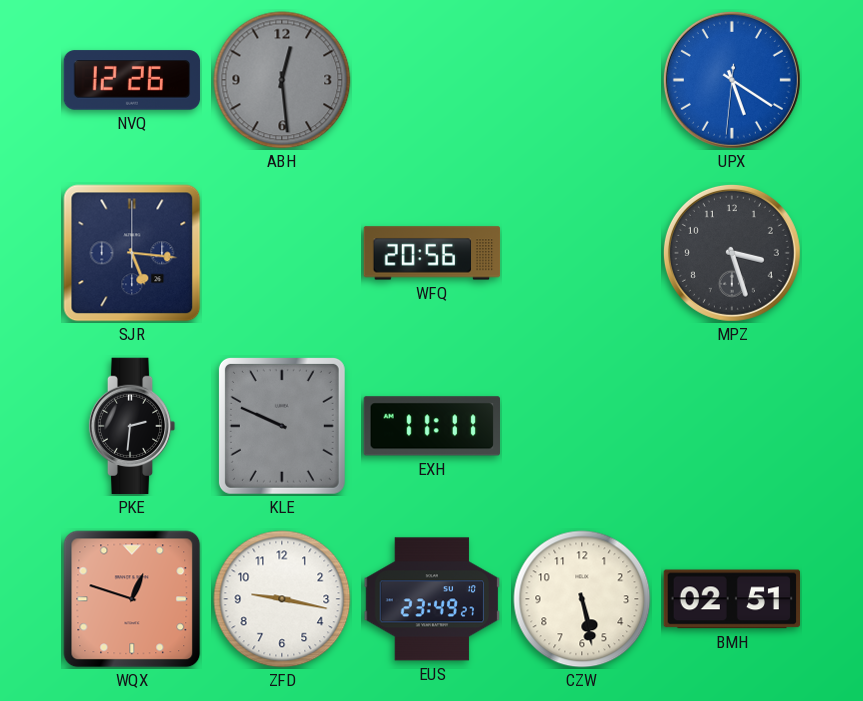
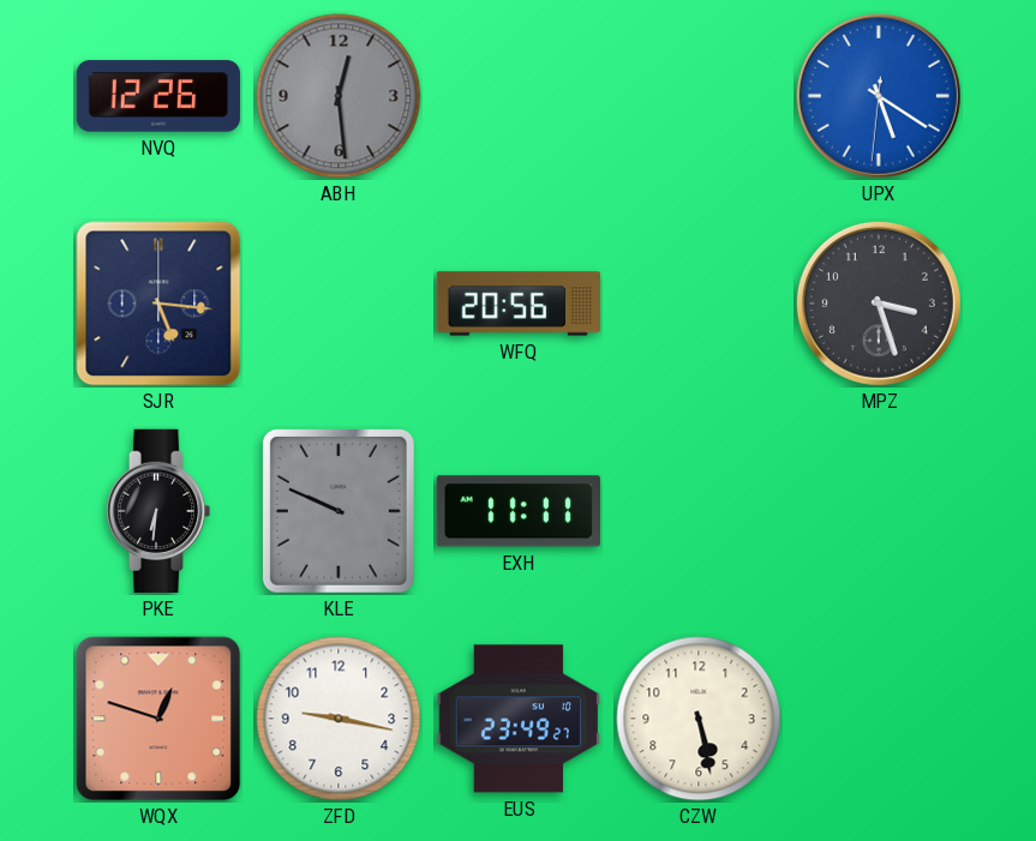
PKE: 2:31 -> 6:31
BMH: 02:51 -> none
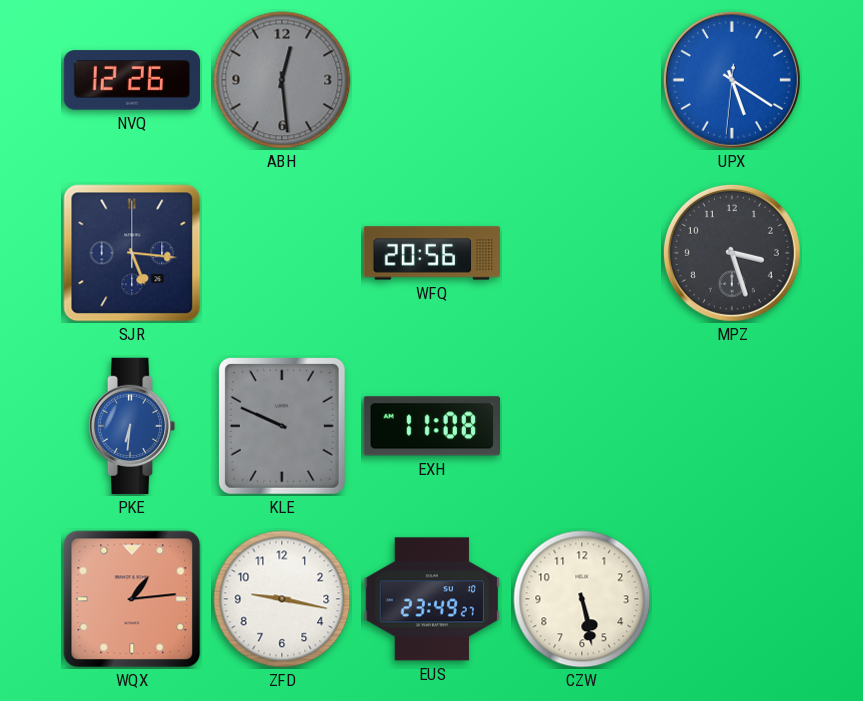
PKE dial: black -> blue
EXH: 11:11 -> 11:08
WQX: 12:48 -> 1:14
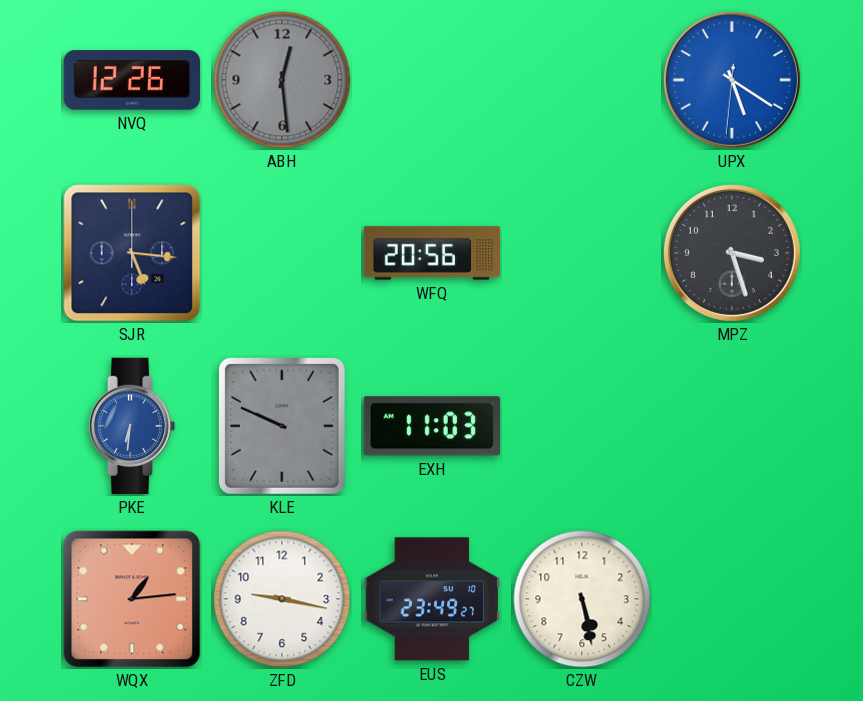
EXH: 11:08 -> 11:03
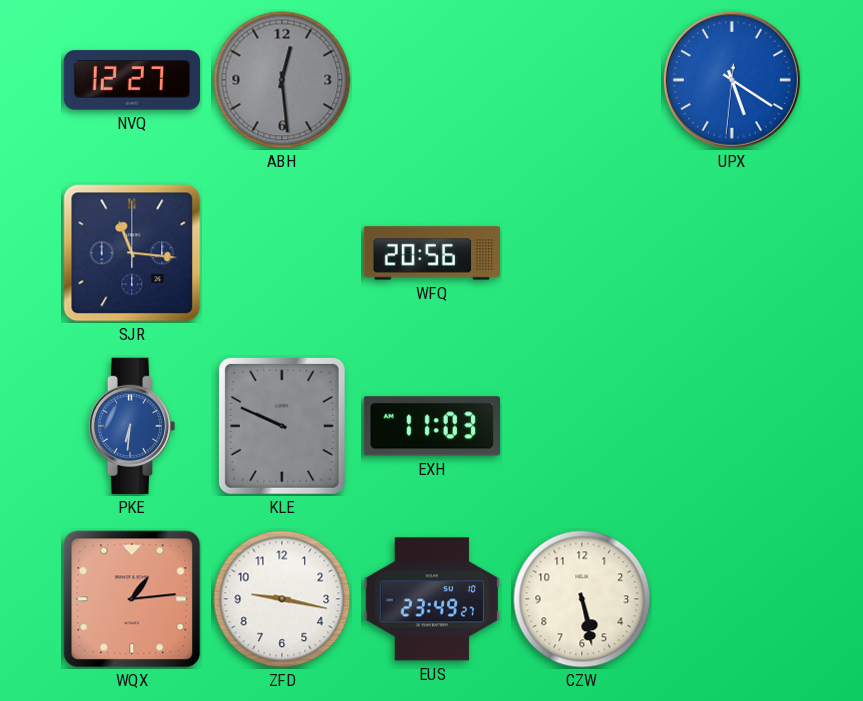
NVQ: 12:26 -> 12:27
SJR: 5:16 -> 11:16
MPZ: 3:27 -> none
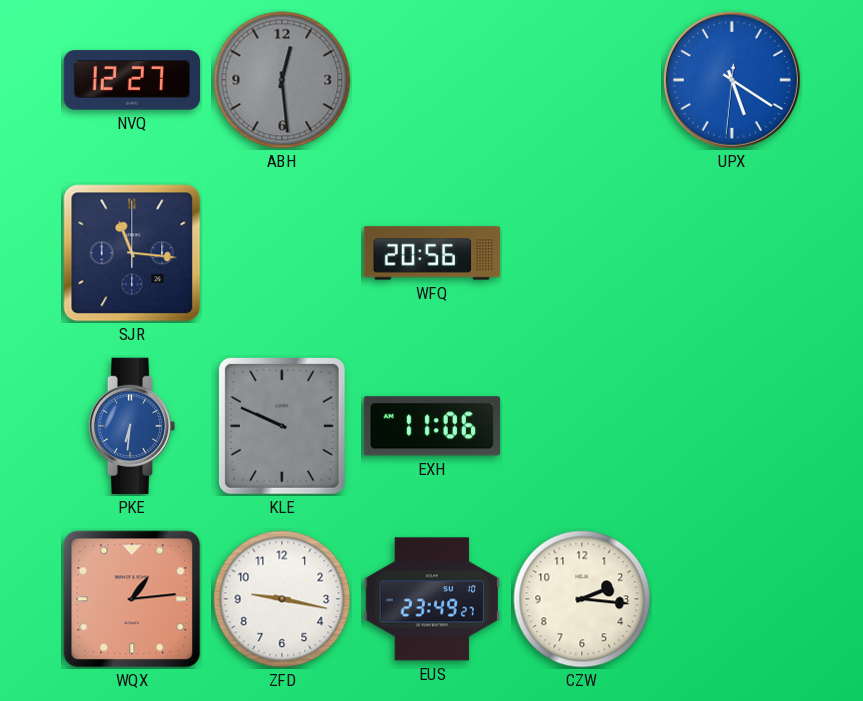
EXH: 11:03 -> 11:06
CZW: 5:28 -> 2:16
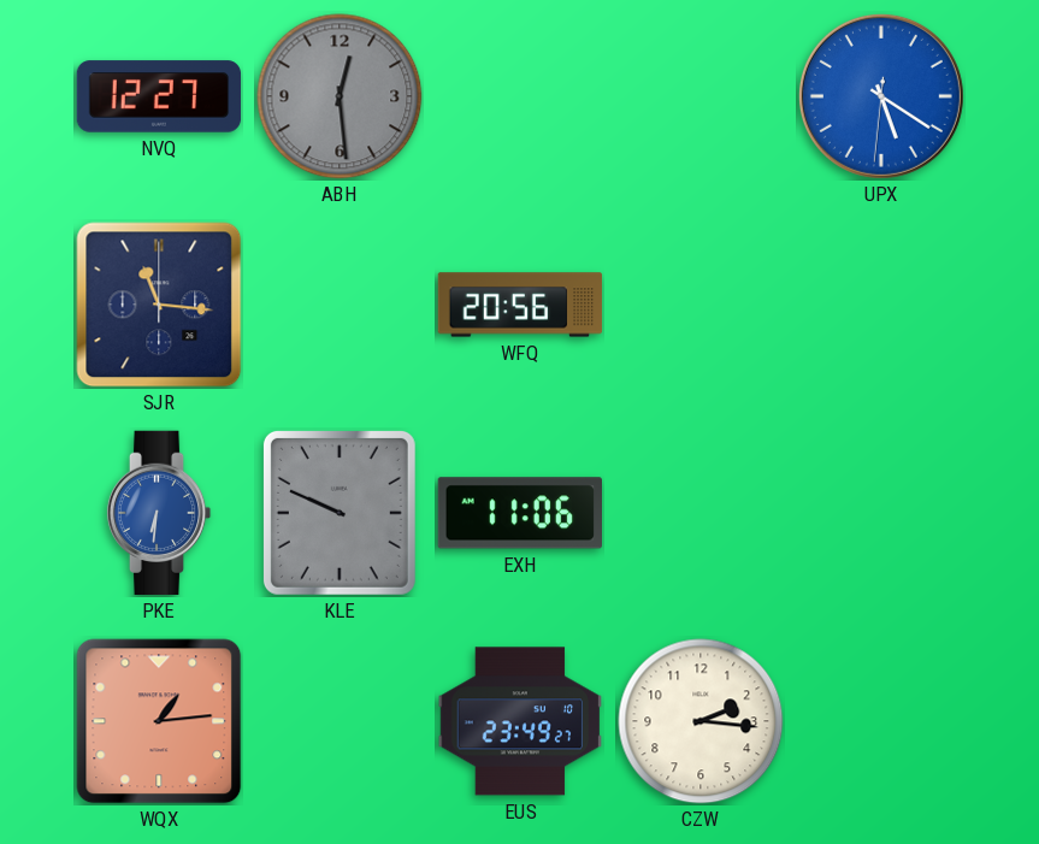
ZFD: 9:17 -> none
